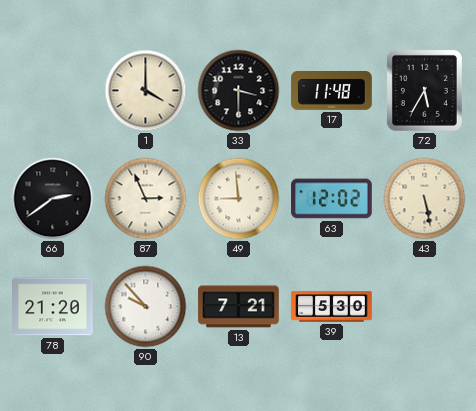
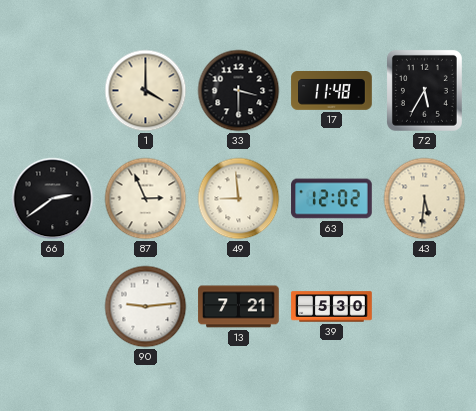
43: 5:28 -> 5:31
78: 21:20 -> none
90: 9:53 -> 9:14
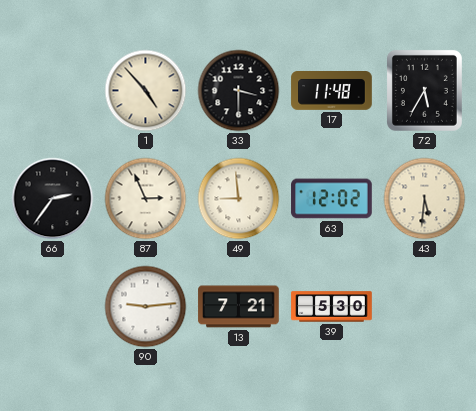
1: 4:00 -> 4:53
66: 2:39 -> 2:36
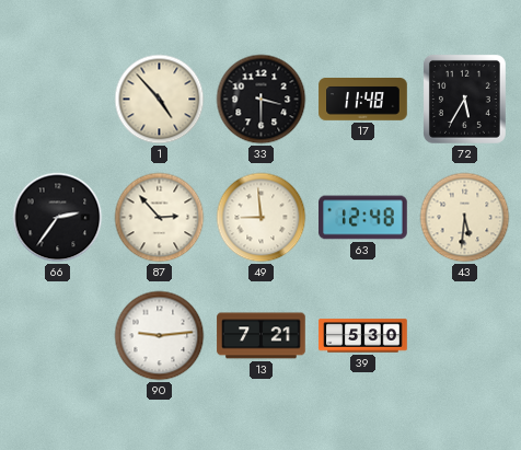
87: 2:56 -> 2:53
63: 12:02 -> 12:48
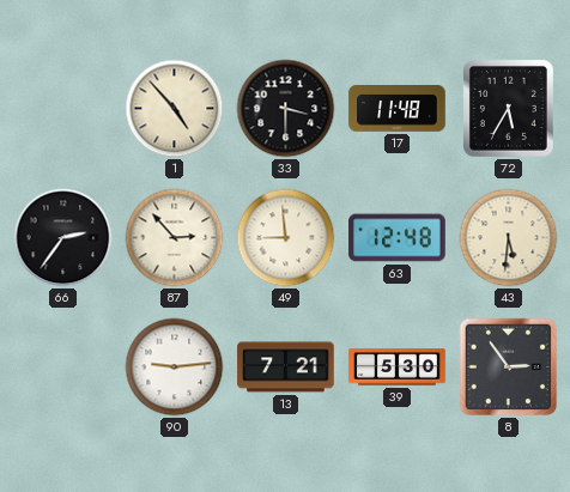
8: none -> 2:54
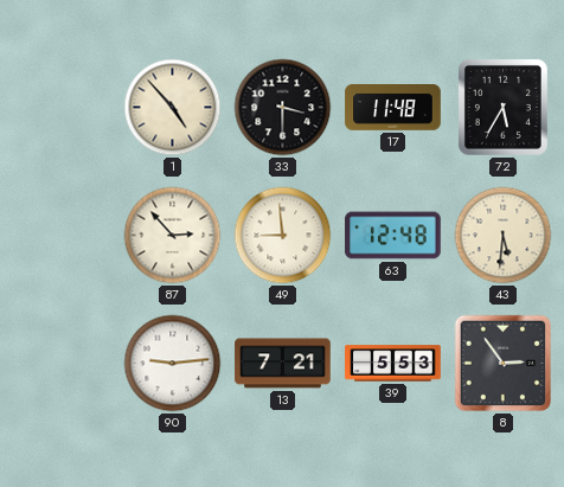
66: 2:36 -> none
39: 5:30 -> 5:53
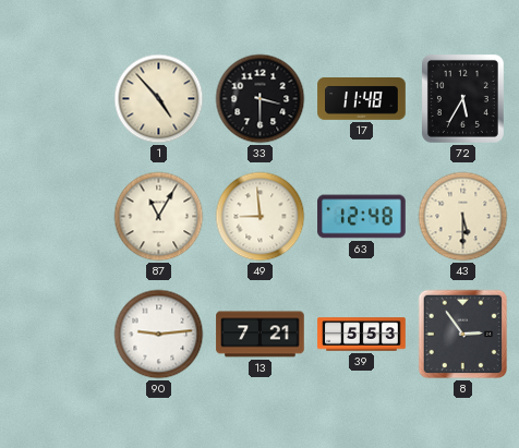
87: 2:53 -> 11:05
43: 5:31 -> 5:30
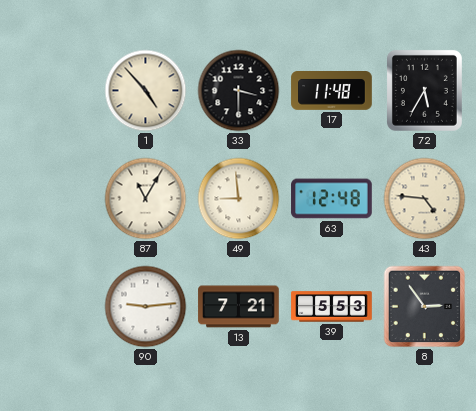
43: 5:30 -> 4:46
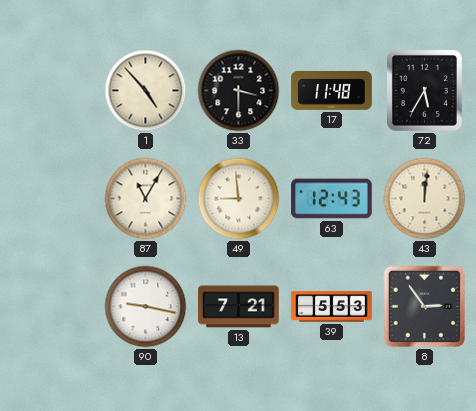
63: 12:48 -> 12:43
43: 4:46 -> 12:01
90: 9:14 -> 9:17
